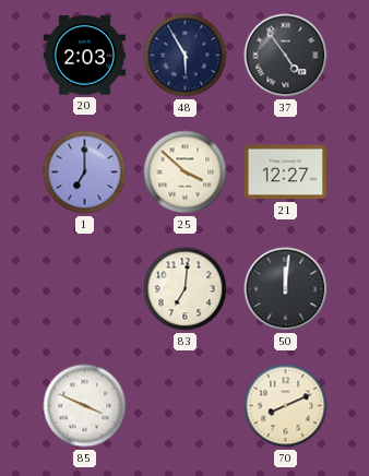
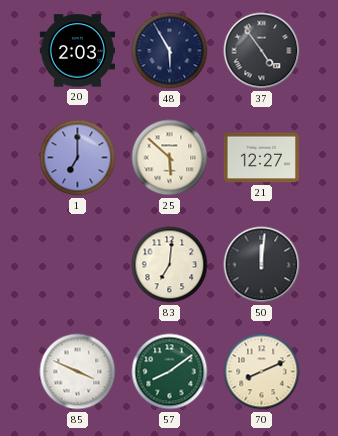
25: 3:52 -> 5:52
57: none -> 8:09
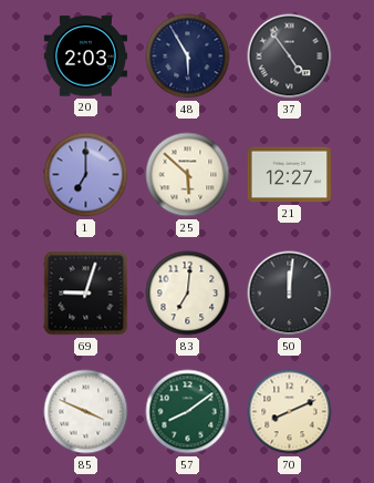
69: none -> 9:03
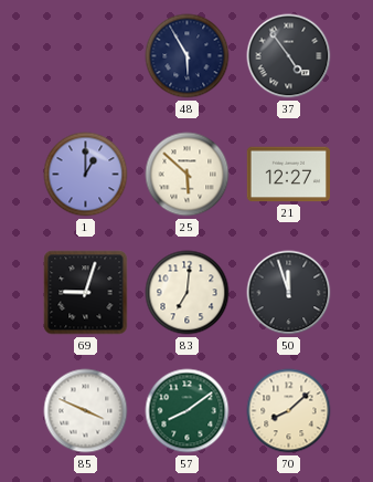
20: 2:03 -> none
1: 7:00 -> 1:00
50: 12:01 -> 11:57
70: 8:11 -> 8:08
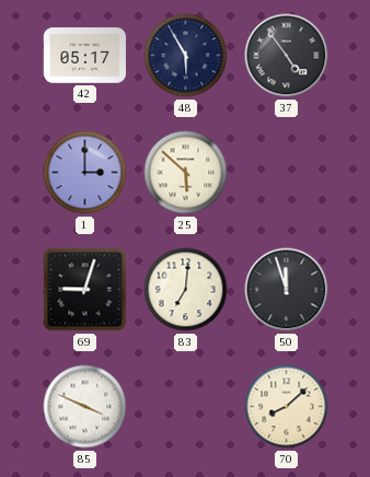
42: none -> 05:17
1: 1:00 -> 3:00
21: 12:27 -> none
57: 8:09 -> none
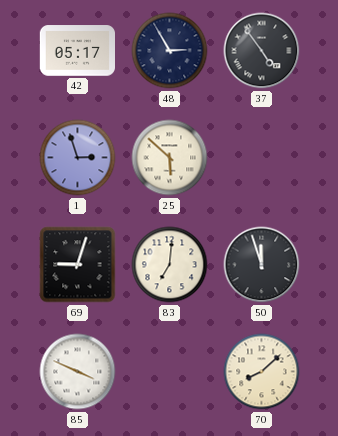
48: 5:55 -> 2:55
1: 3:00 -> 2:57
